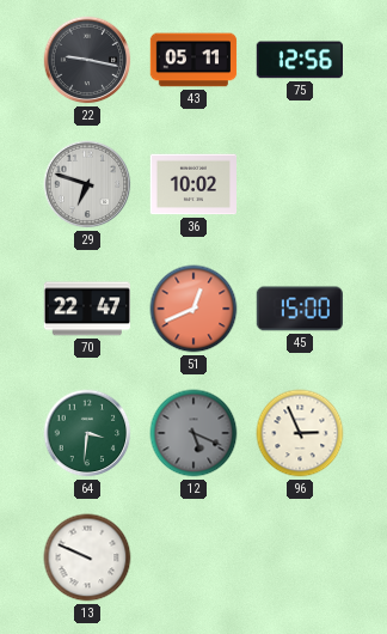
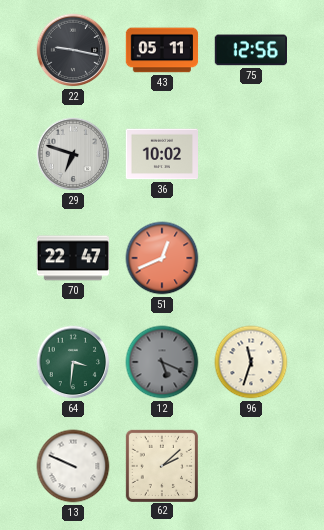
45: 15:00 -> none
96: 2:56 -> 11:33
62: none -> 2:08
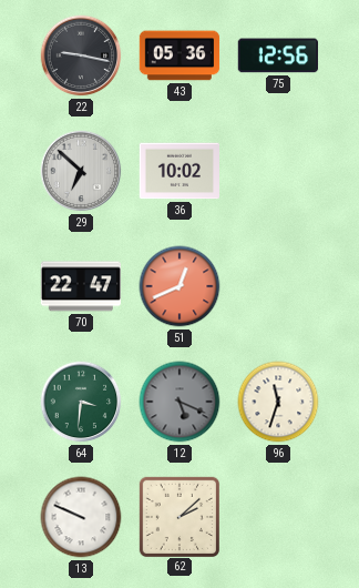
43: 05:11 -> 05:36
29: 6:48 -> 6:52
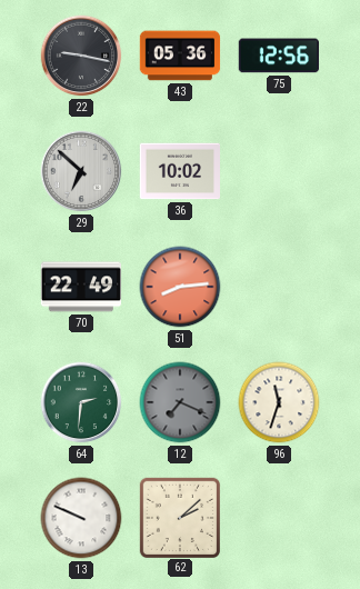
70: 22:47 -> 22:49
51: 12:41 -> 8:14
64: 3:31 -> 2:31
12: 5:19 -> 7:19
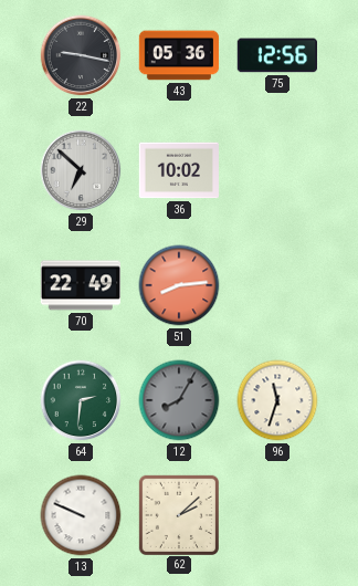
12: 7:19 -> 8:05
